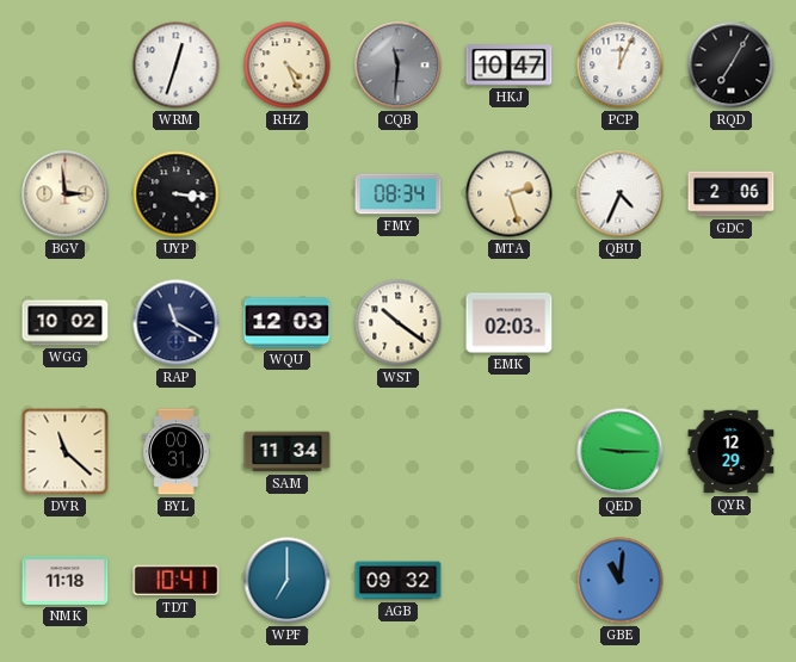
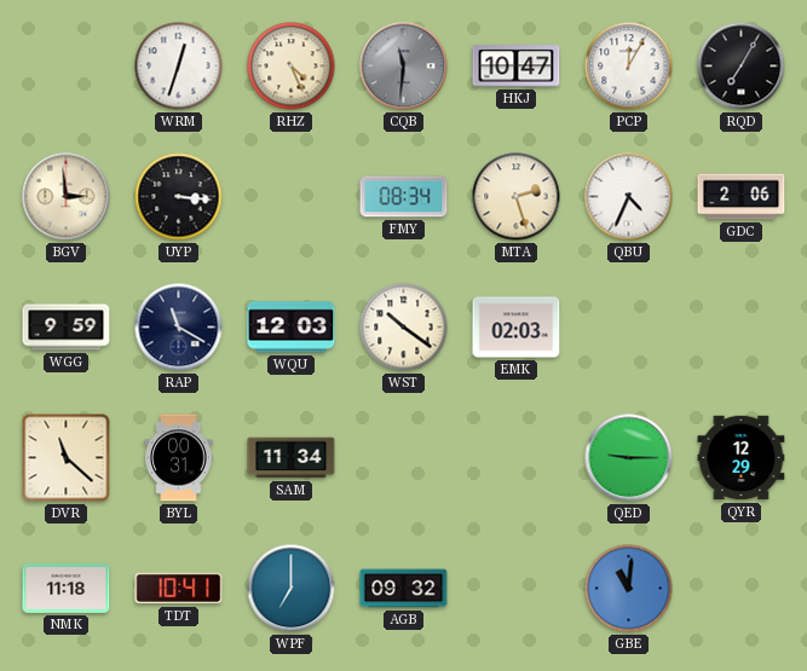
PCP: 12:04 -> 12:05
WGG: 10:02 -> 9:59
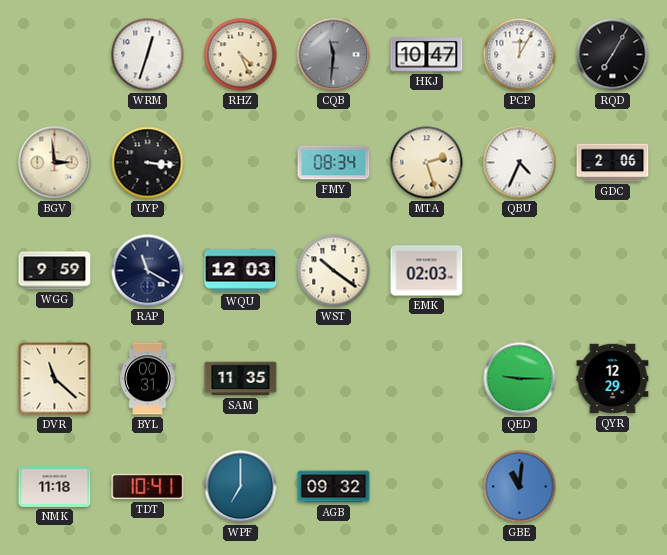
SAM: 11:34 -> 11:35
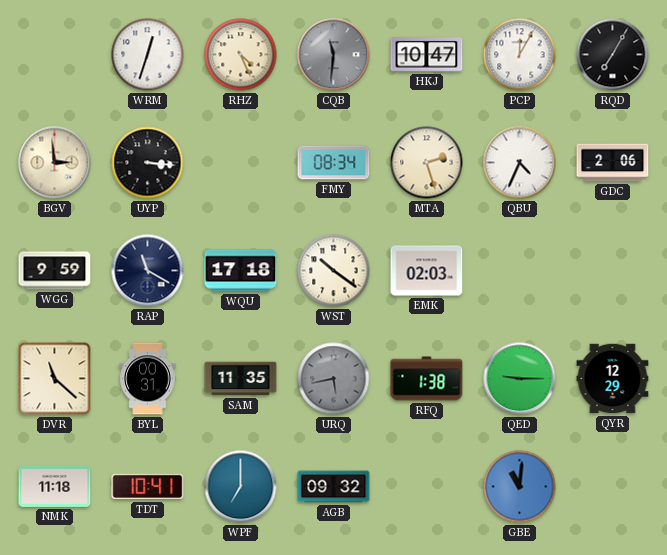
WQU: 12:03 -> 17:18
URQ: none -> 5:43
RFQ: none -> 1:38
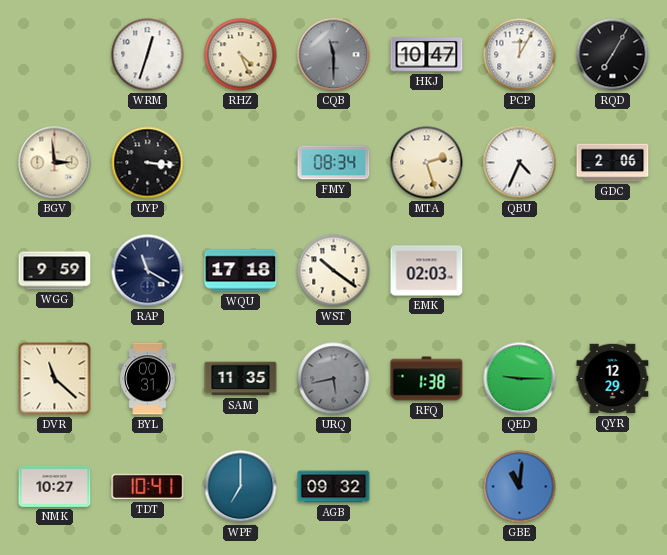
CQB: 11:31 -> 11:30
NMK: 11:18 -> 10:27
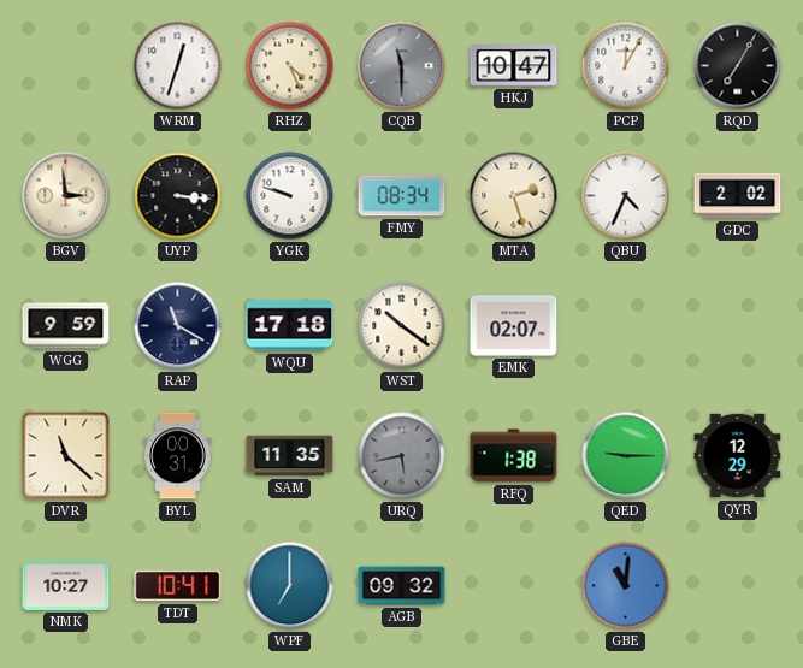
YGK: none -> 9:48
GDC: 2:06 -> 2:02
EMK: 02:03 -> 02:07
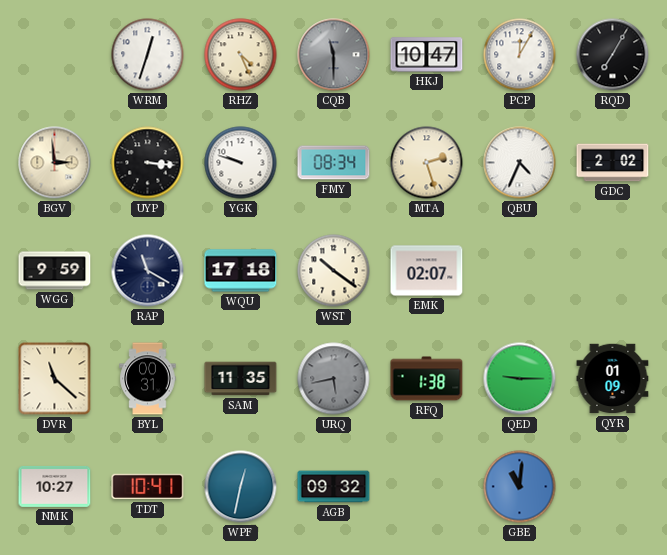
QYR: 12:29 -> 01:09
WPF: 7:00 -> 12:32
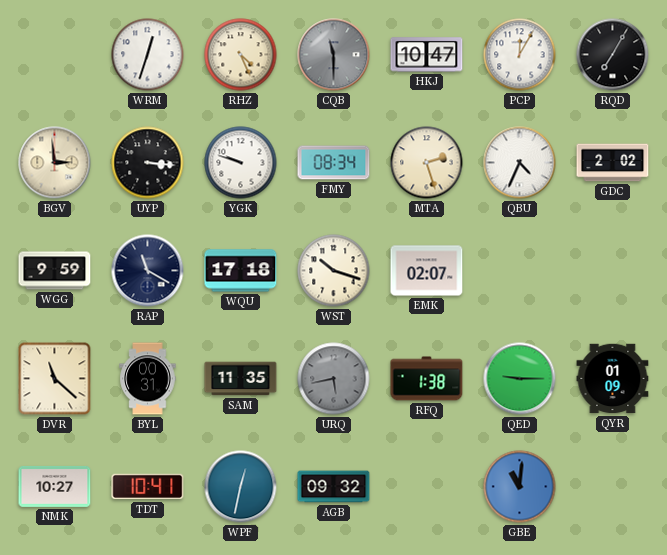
WST: 10:21 -> 10:18
